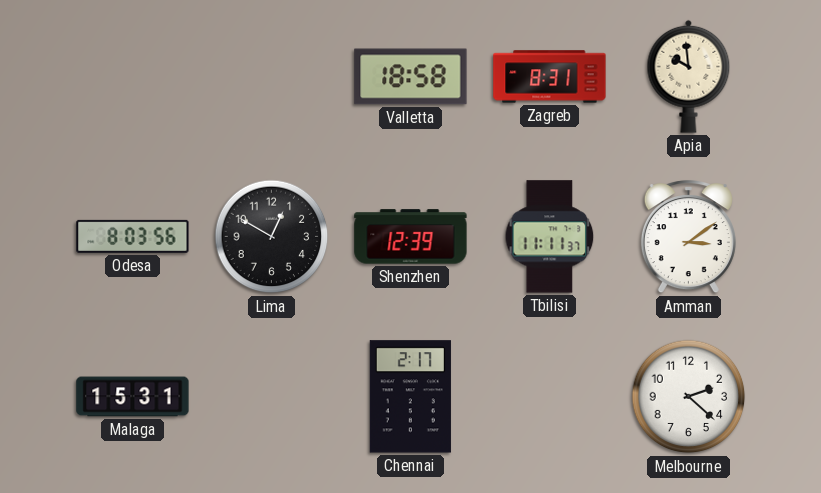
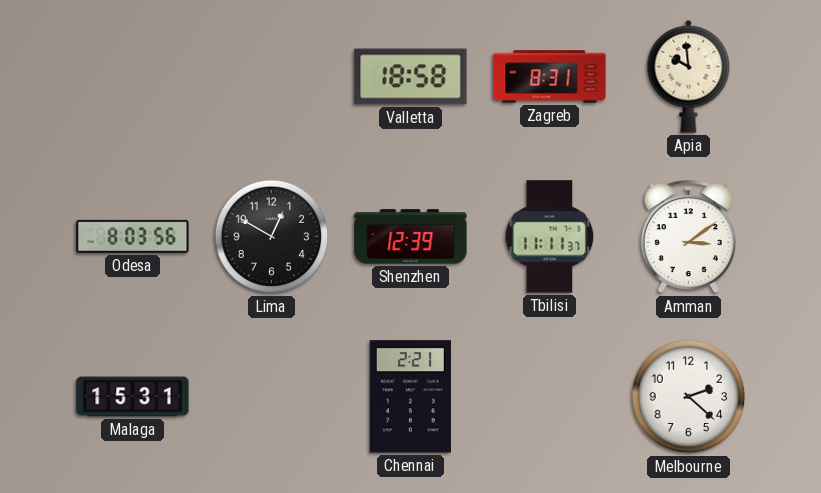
Chennai: 2:17 -> 2:21
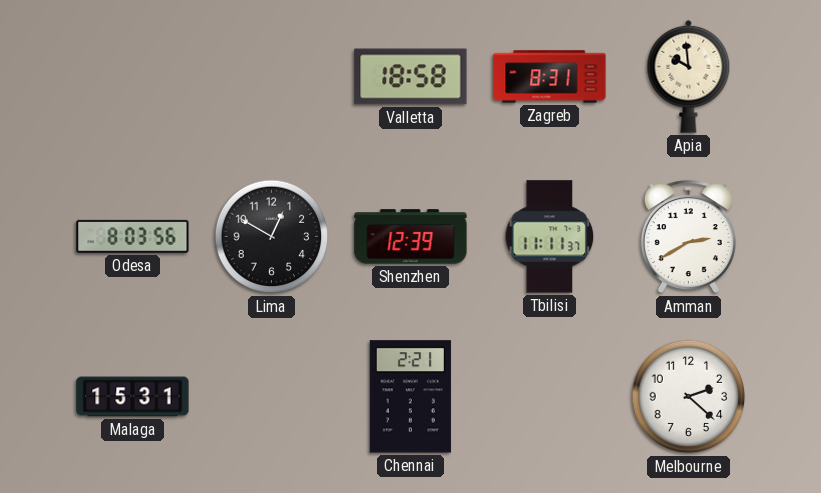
Amman: 3:09 -> 2:40
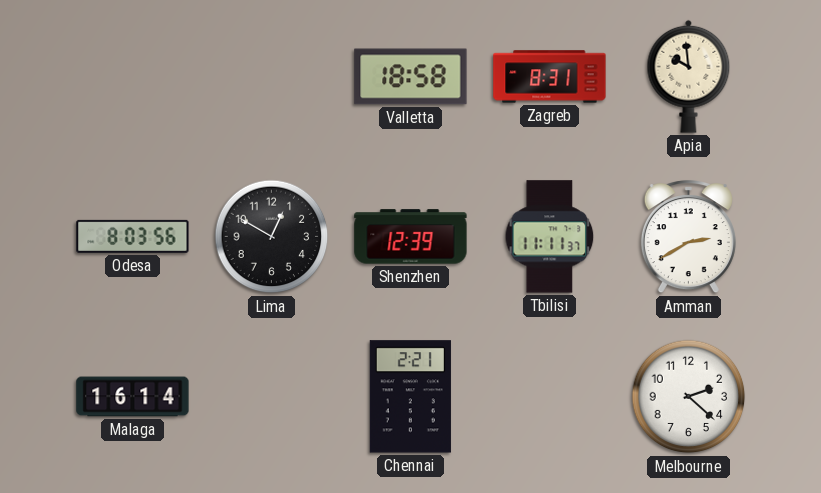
Malaga: 15:31 -> 16:14
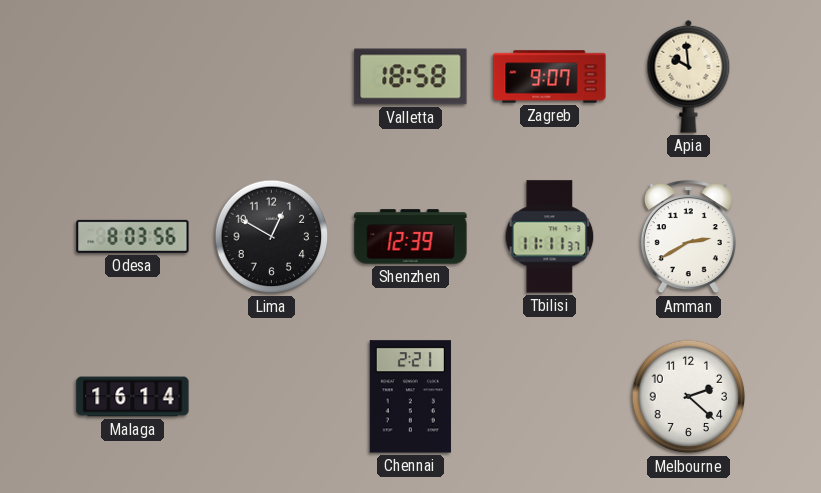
Zagreb: 8:31 -> 9:07
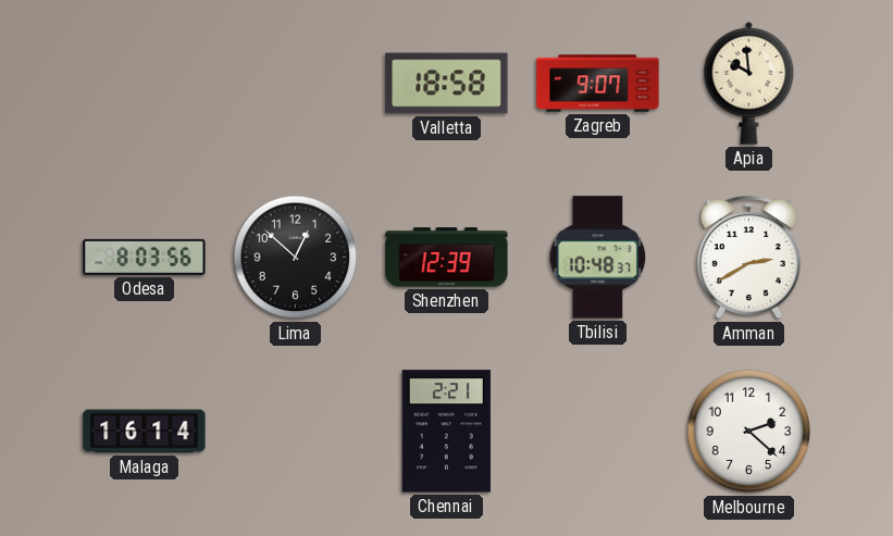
Lima: 12:50 -> 12:52
Tbilisi: 11:11 -> 10:48
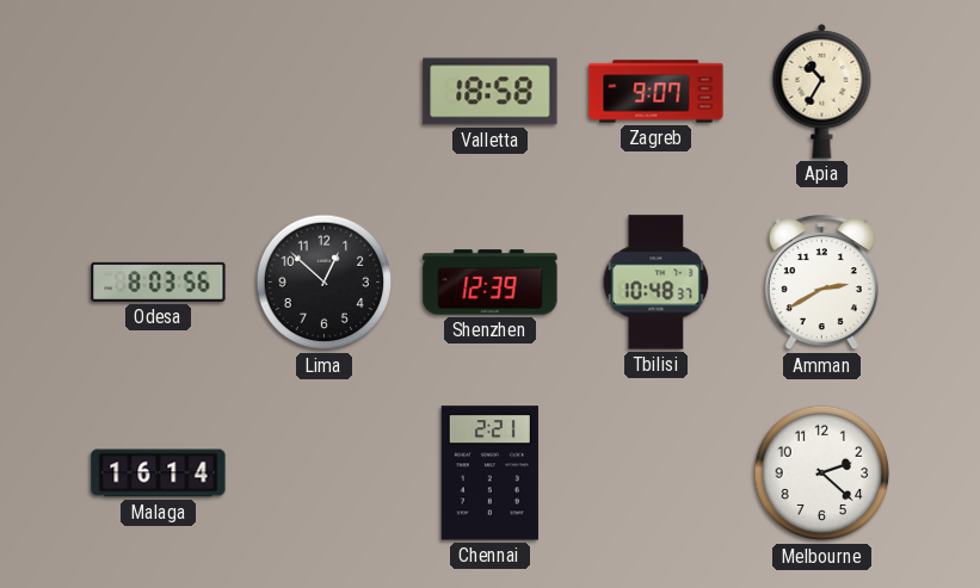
Apia: 9:59 -> 10:35
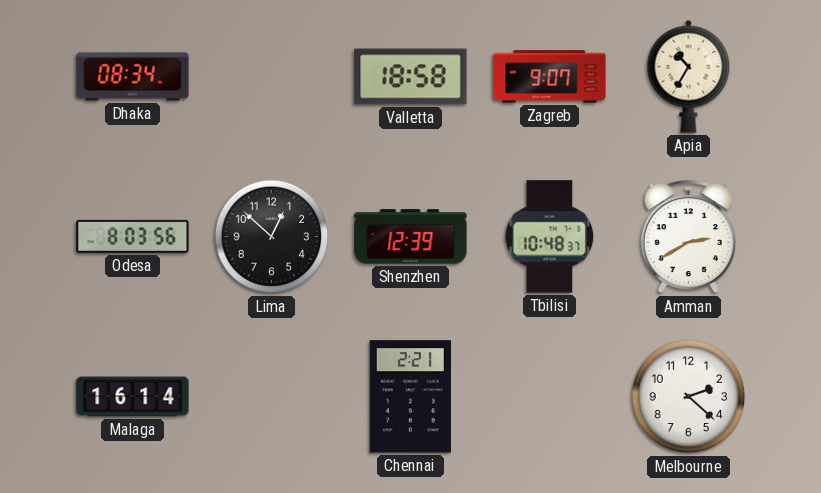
Dhaka: none -> 08:34
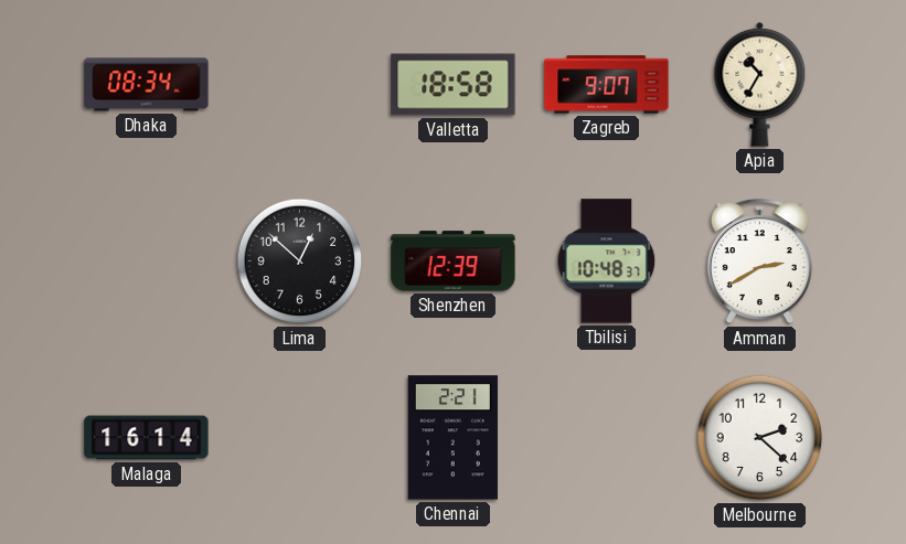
Odesa: 8:03 -> none
